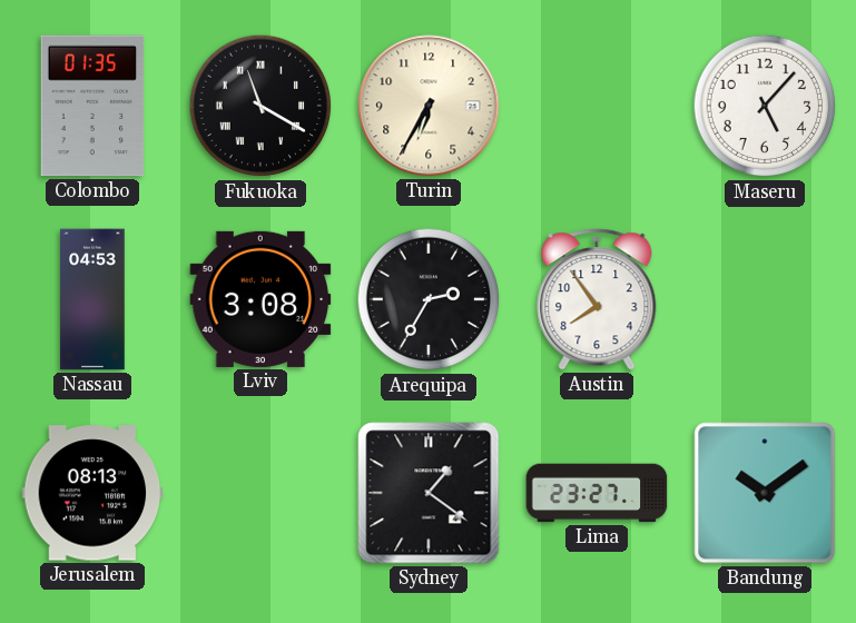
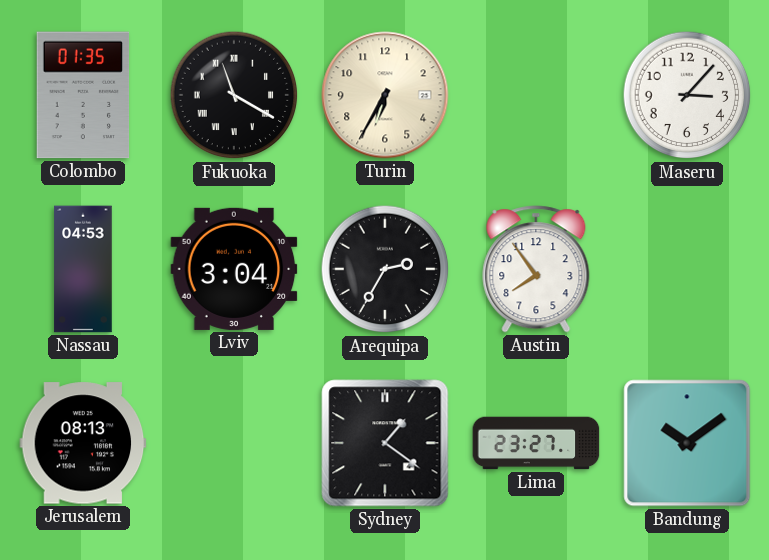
Maseru: 5:07 -> 3:07
Lviv: 3:08 -> 3:04
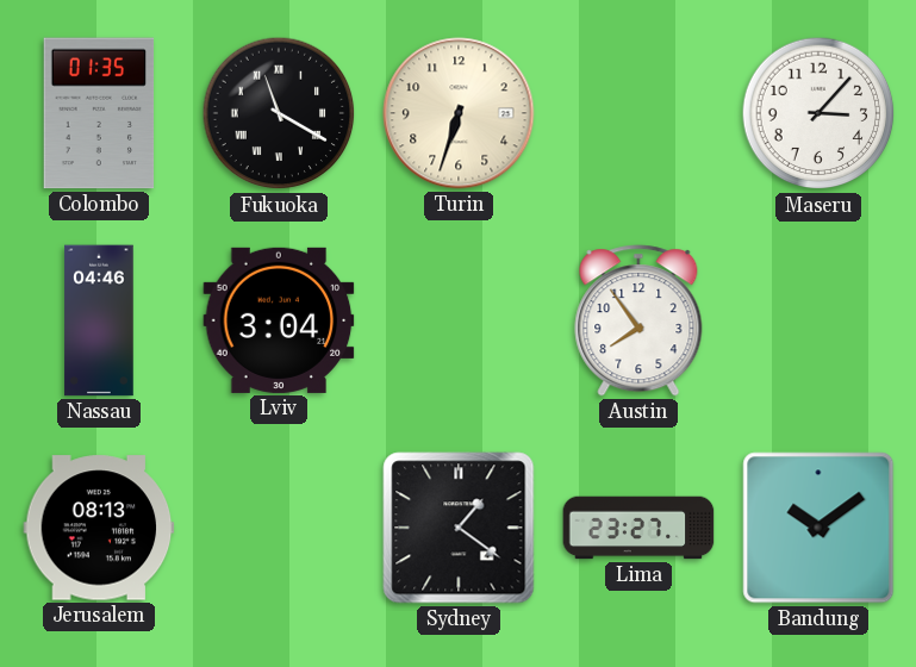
Turin: 6:35 -> 6:33
Nassau: 04:53 -> 04:46
Arequipa: 2:35 -> none
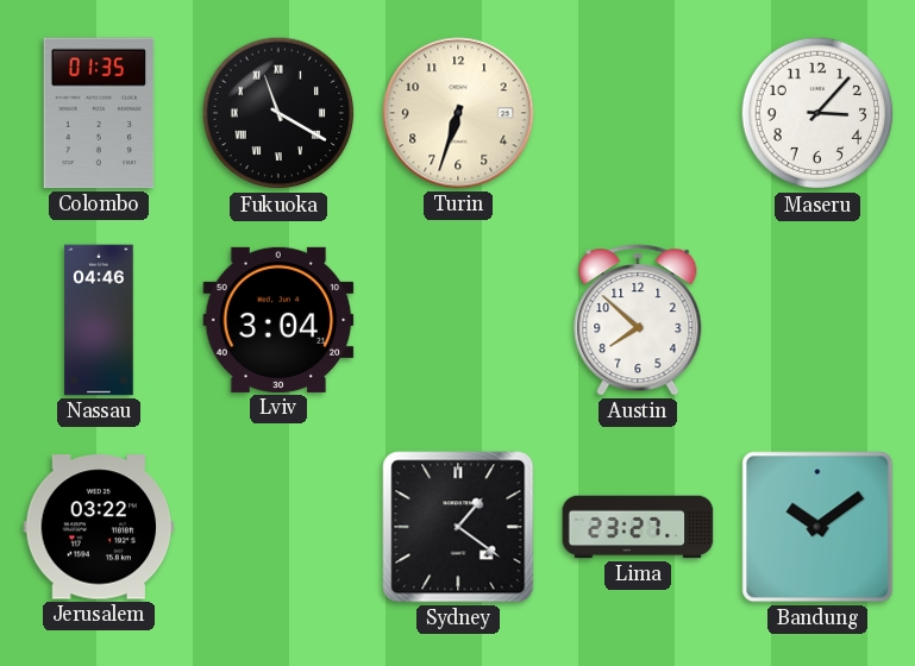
Austin: 7:54 -> 7:52
Jerusalem: 08:13 -> 03:22
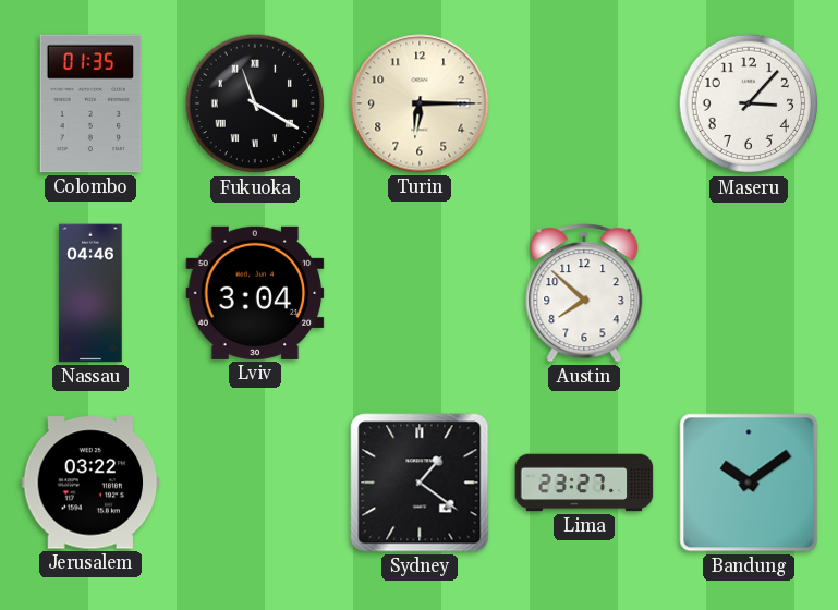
Turin: 6:33 -> 6:15
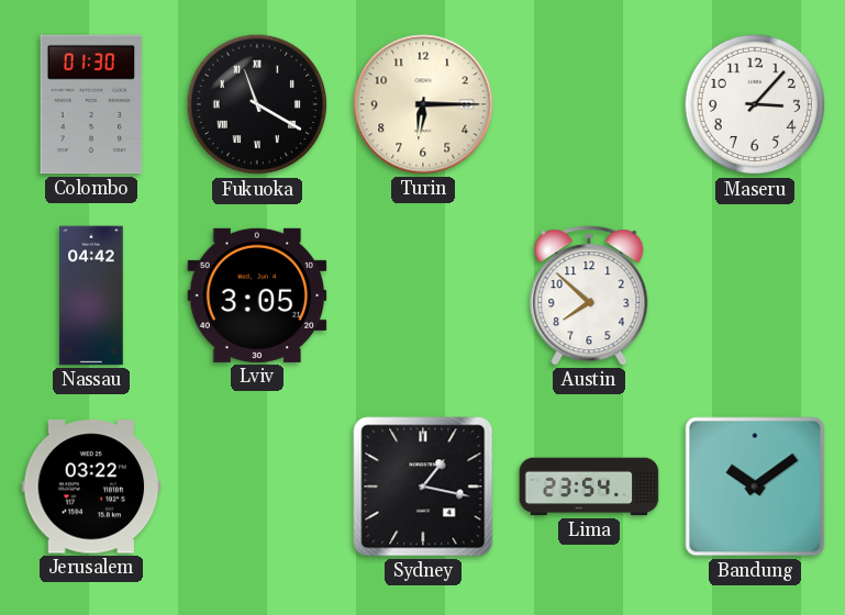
Colombo: 01:35 -> 01:30
Nassau: 04:46 -> 04:42
Lviv: 3:04 -> 3:05
Sydney: 1:21 -> 1:17
Lima: 23:27 -> 23:54
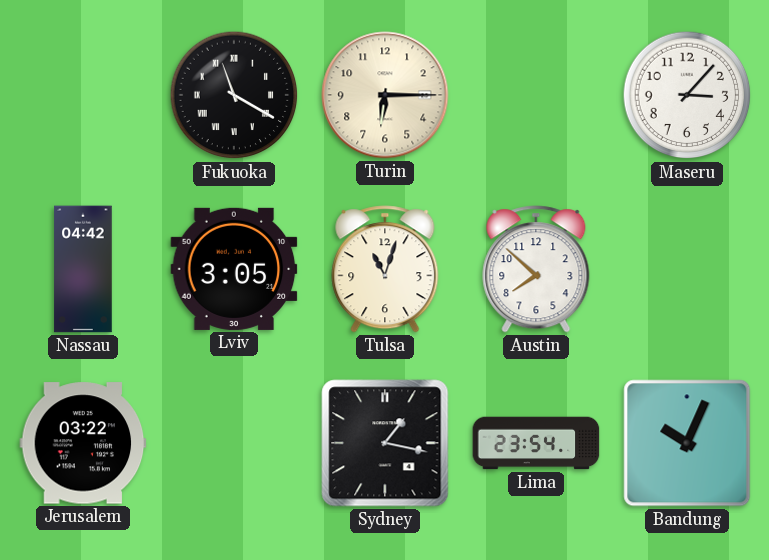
Colombo: 01:30 -> none
Tulsa: none -> 11:03
Bandung: 10:09 -> 10:04
